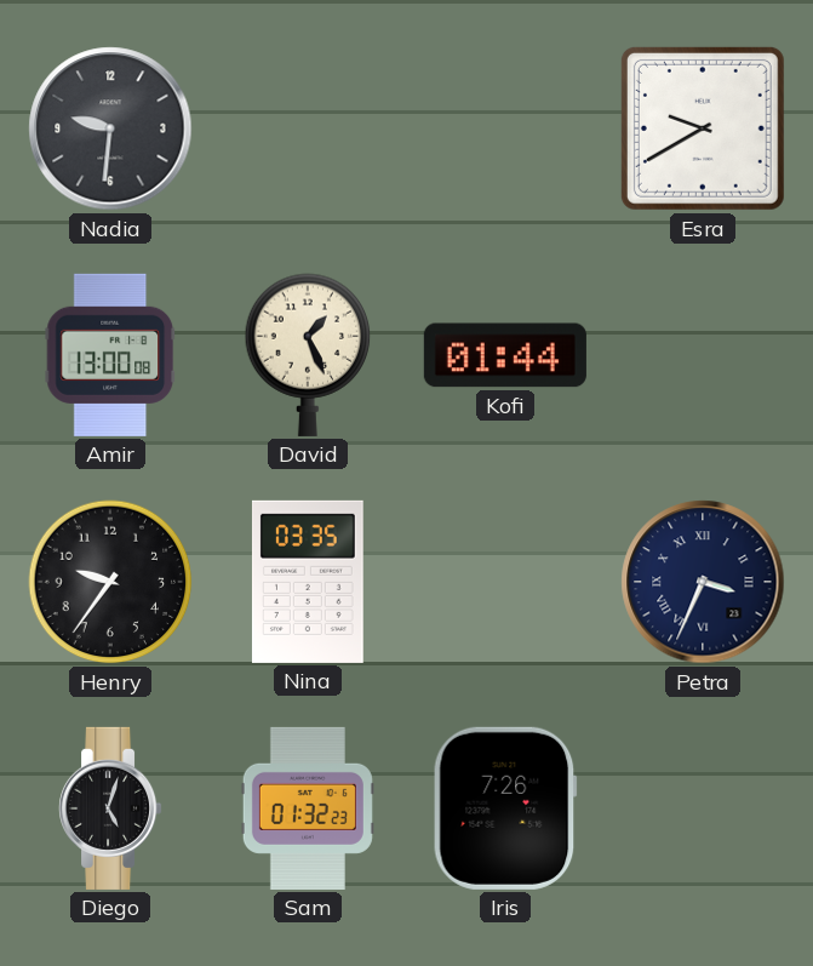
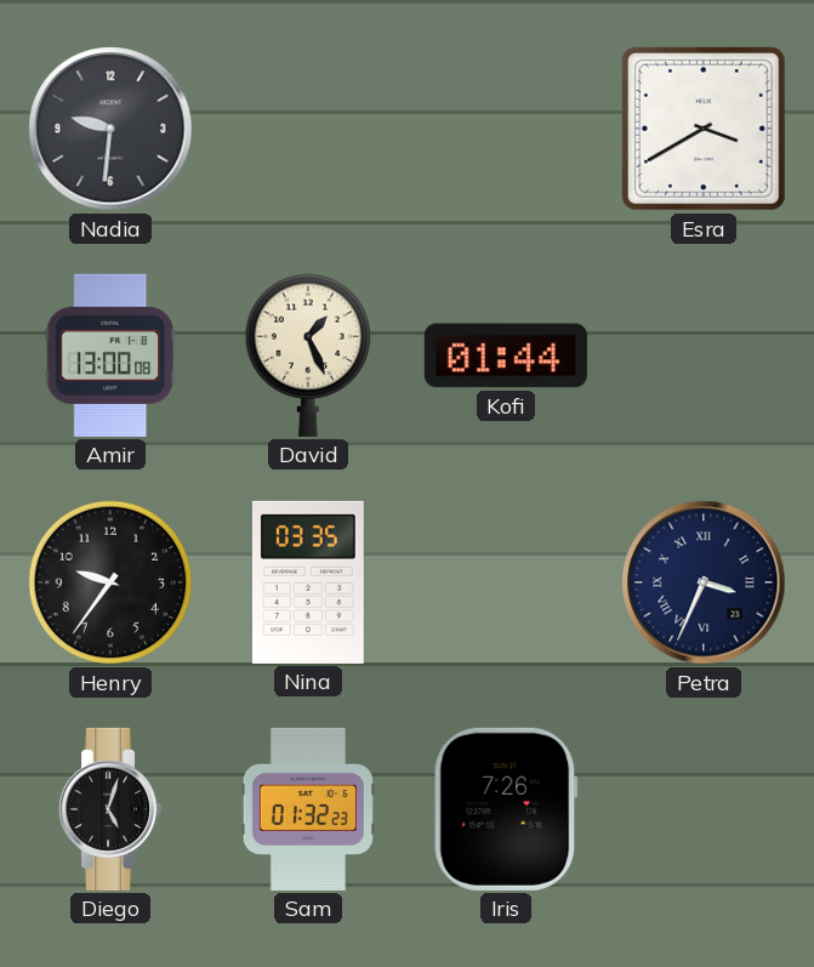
Esra: 9:40 -> 3:40
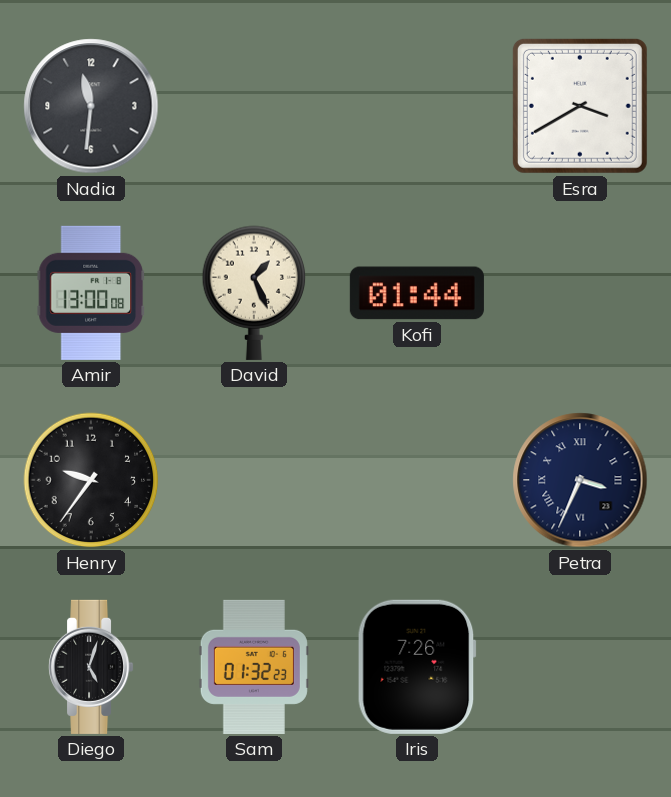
Nadia: 9:31 -> 11:31
Nina: 03:35 -> none
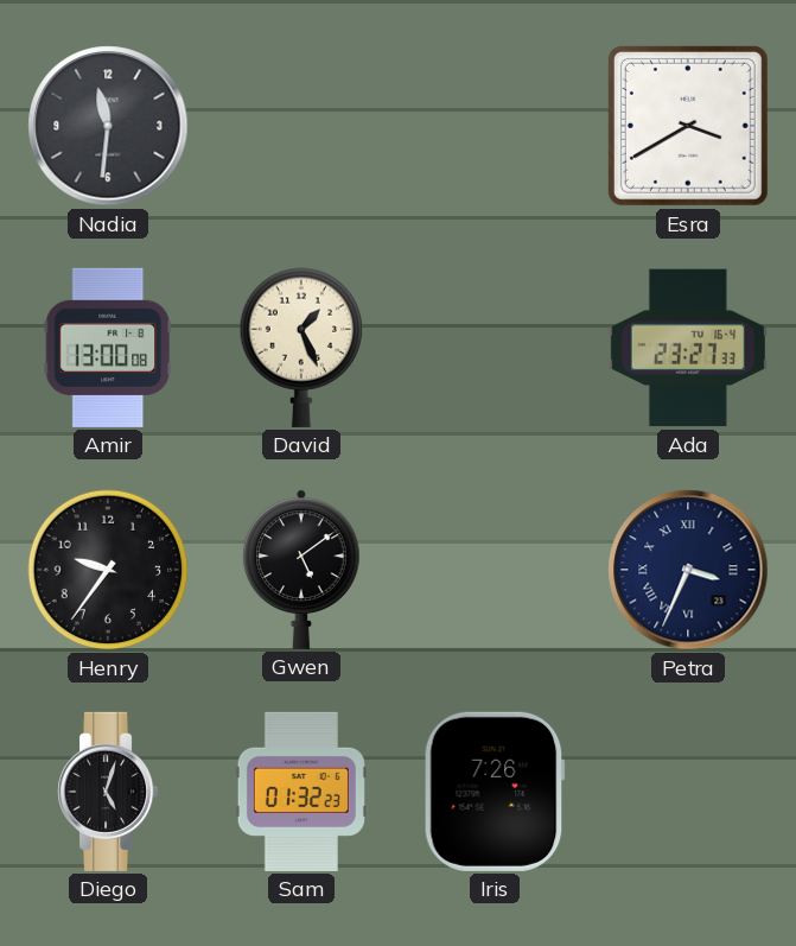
Kofi: 01:44 -> none
Ada: none -> 23:27
Gwen: none -> 5:09
